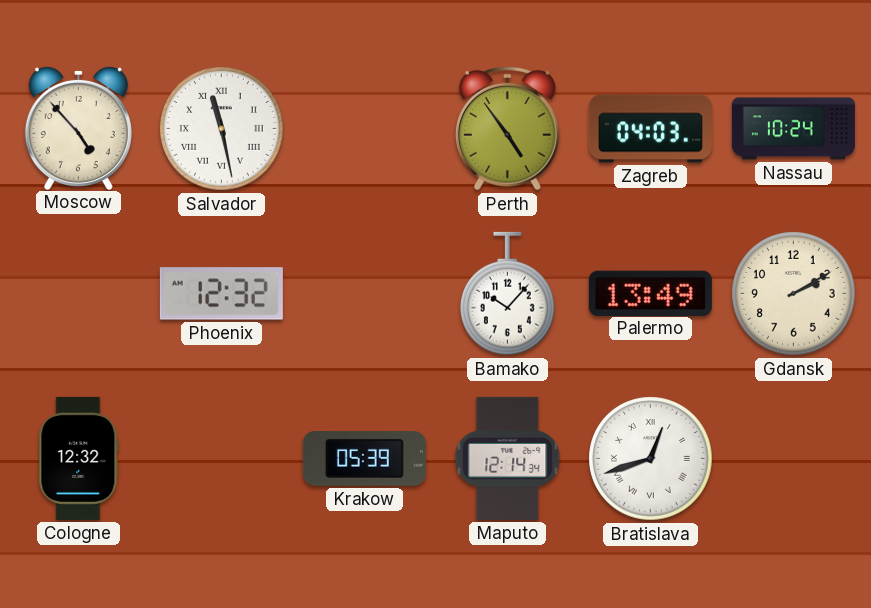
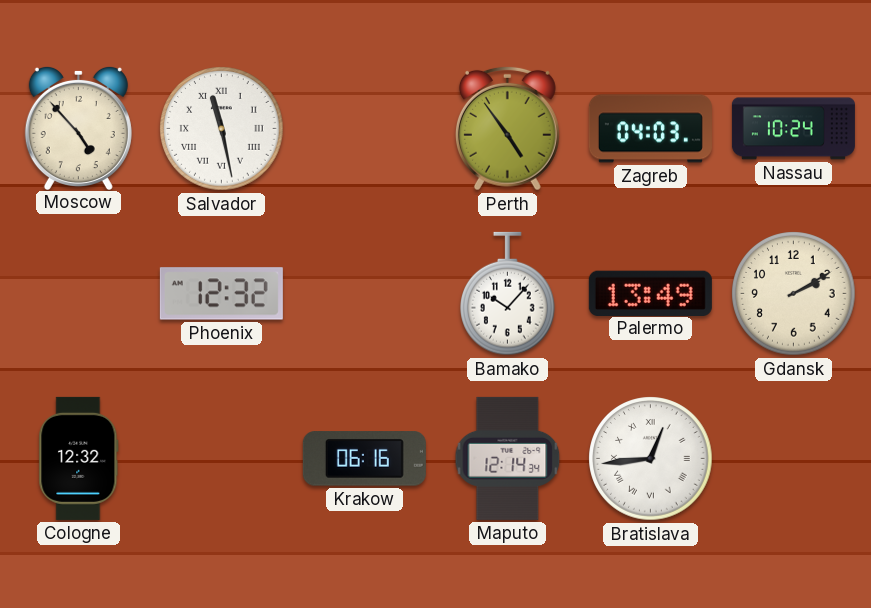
Krakow: 05:39 -> 06:16
Bratislava: 12:42 -> 12:44
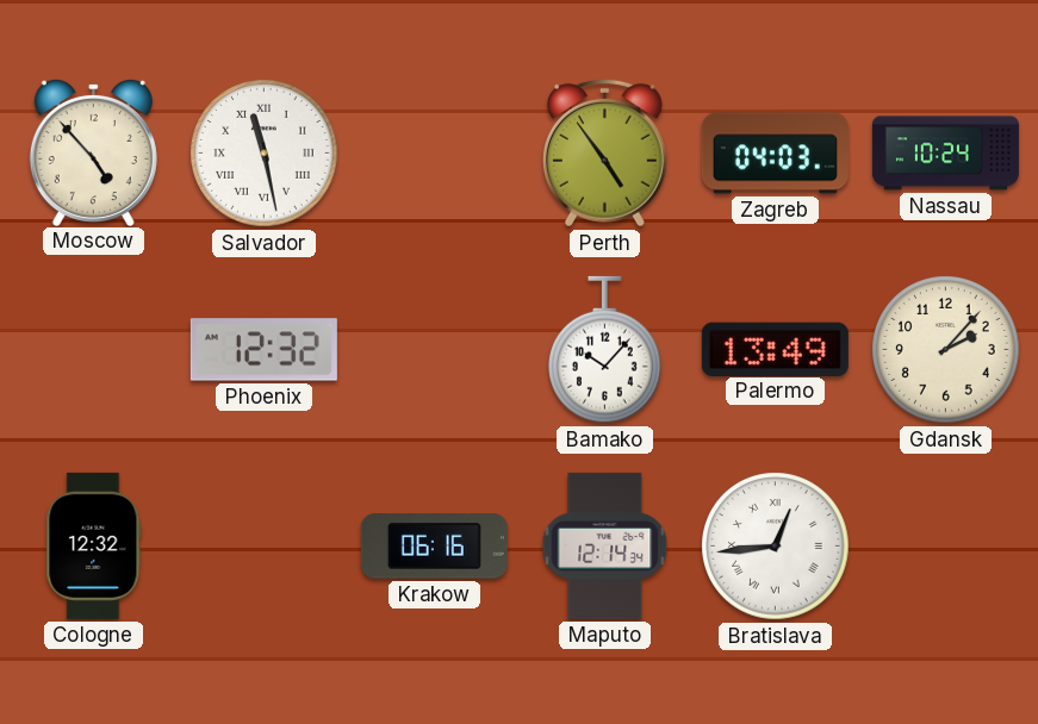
Gdansk: 2:10 -> 2:07
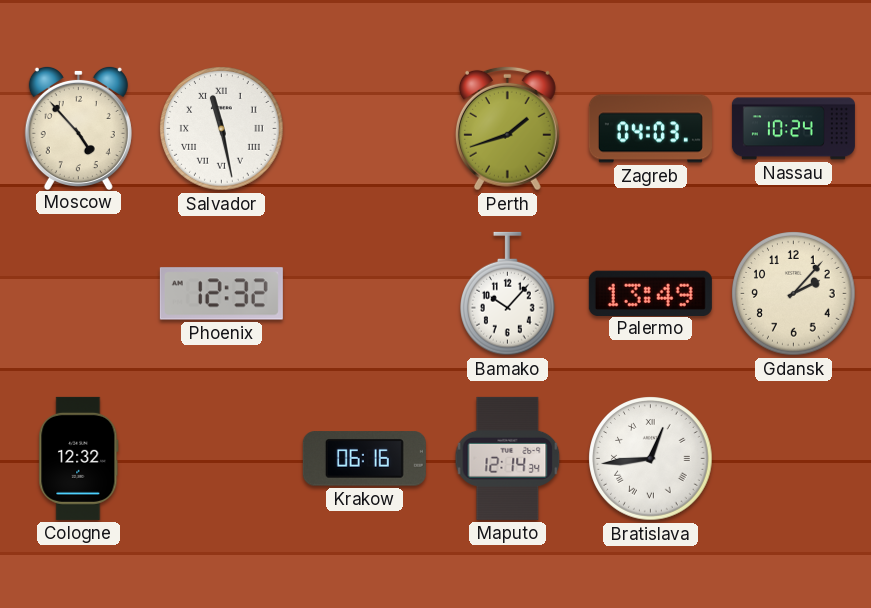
Perth: 4:54 -> 1:42
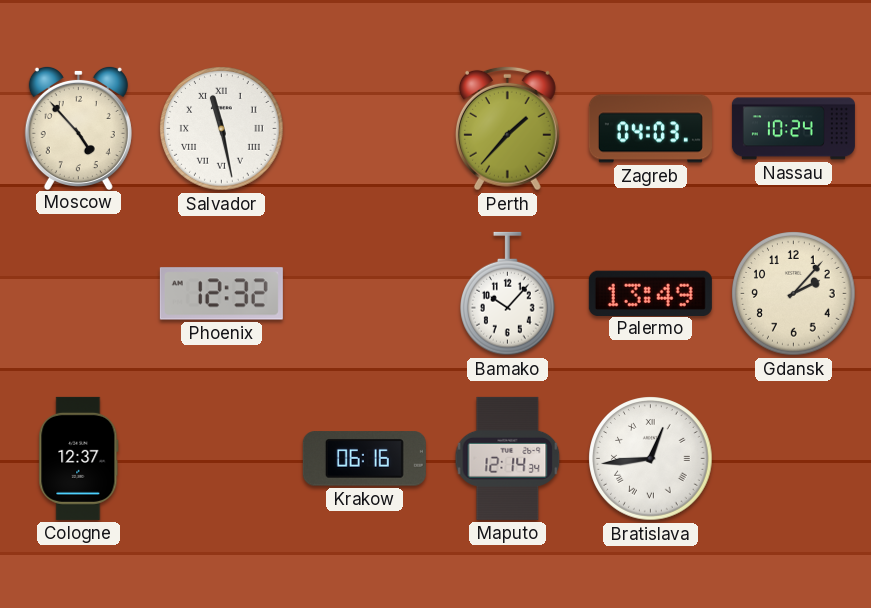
Perth: 1:42 -> 1:37
Cologne: 12:32 -> 12:37
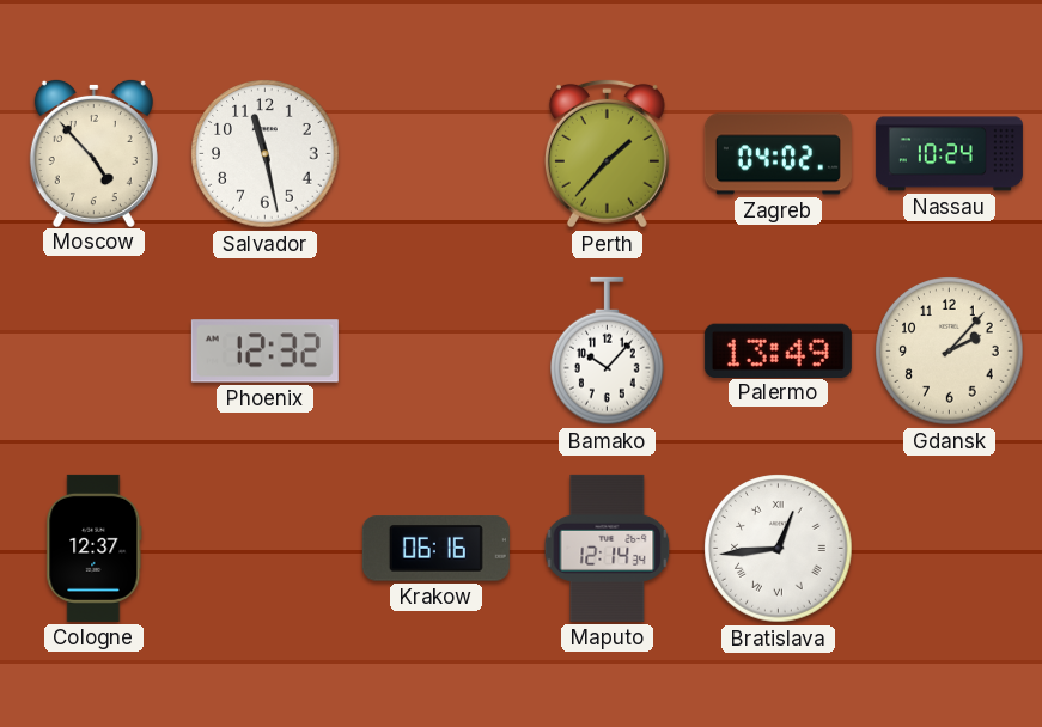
Salvador numerals: Roman -> Arabic
Zagreb: 04:03 -> 04:02
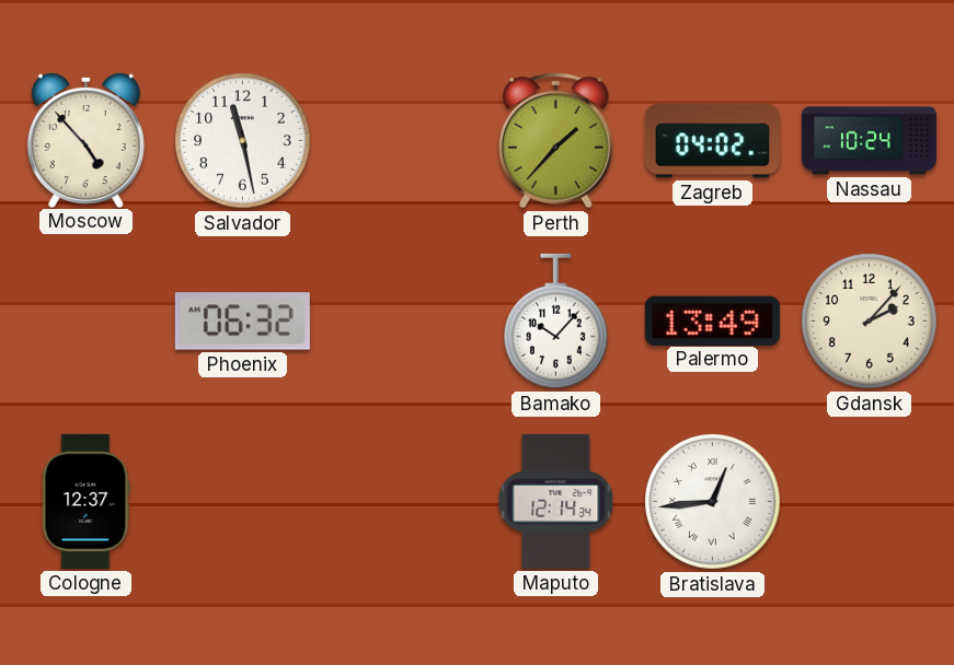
Phoenix: 12:32 -> 06:32
Krakow: 06:16 -> none
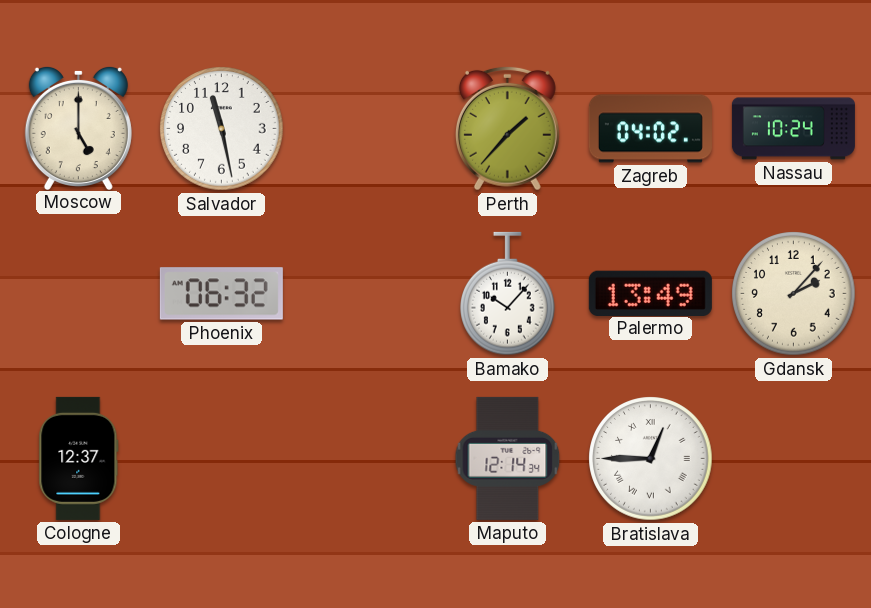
Moscow: 4:53 -> 5:00
Bratislava: 12:44 -> 12:45
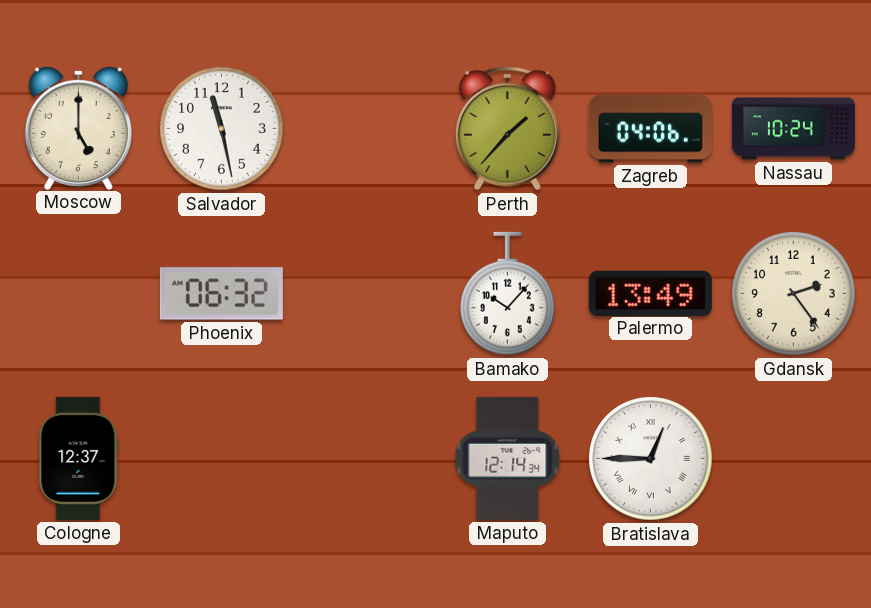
Zagreb: 04:02 -> 04:06
Gdansk: 2:07 -> 2:24
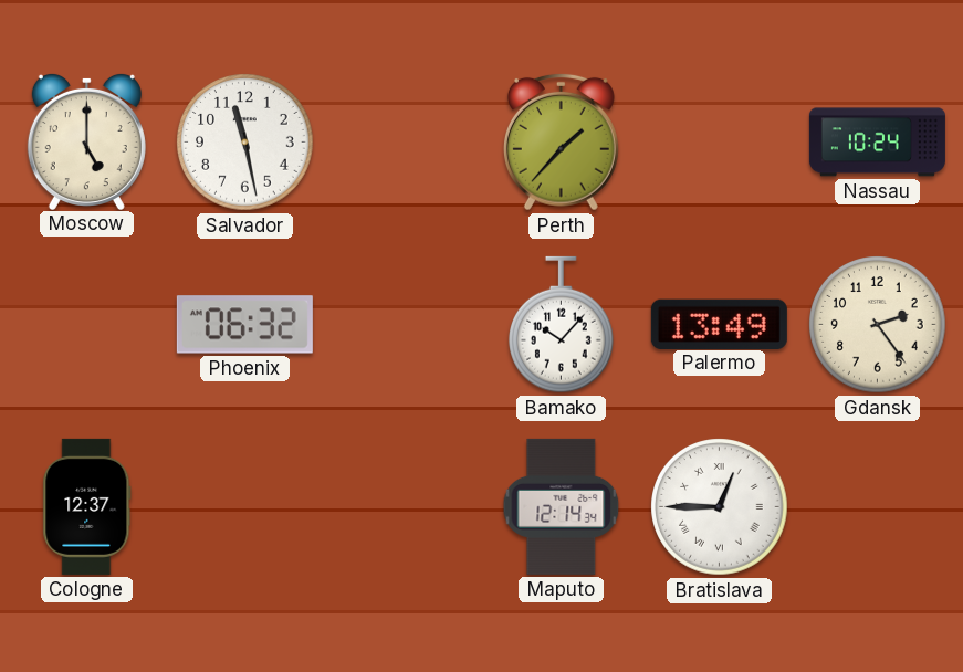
Zagreb: 04:06 -> none
